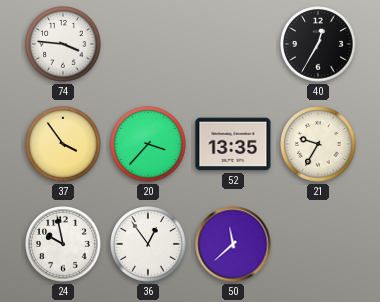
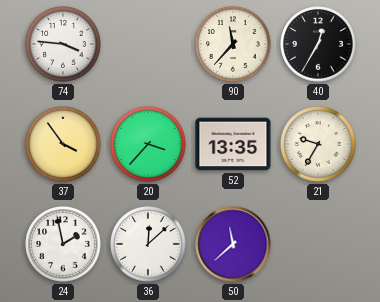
90: none -> 11:37
24: 9:58 -> 1:58
36: 12:54 -> 12:08
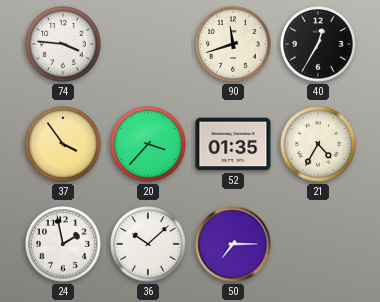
90: 11:37 -> 11:42
52: 13:35 -> 01:35
21: 9:35 -> 4:35
36: 12:08 -> 10:08
50: 11:38 -> 7:15
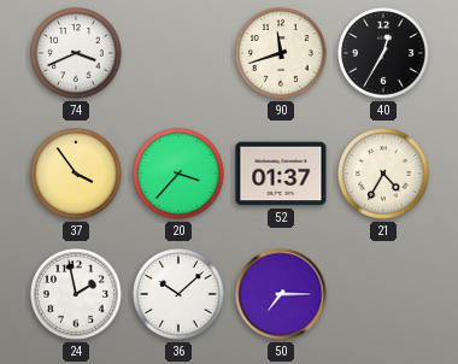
74: 3:46 -> 3:41
52: 01:35 -> 01:37
